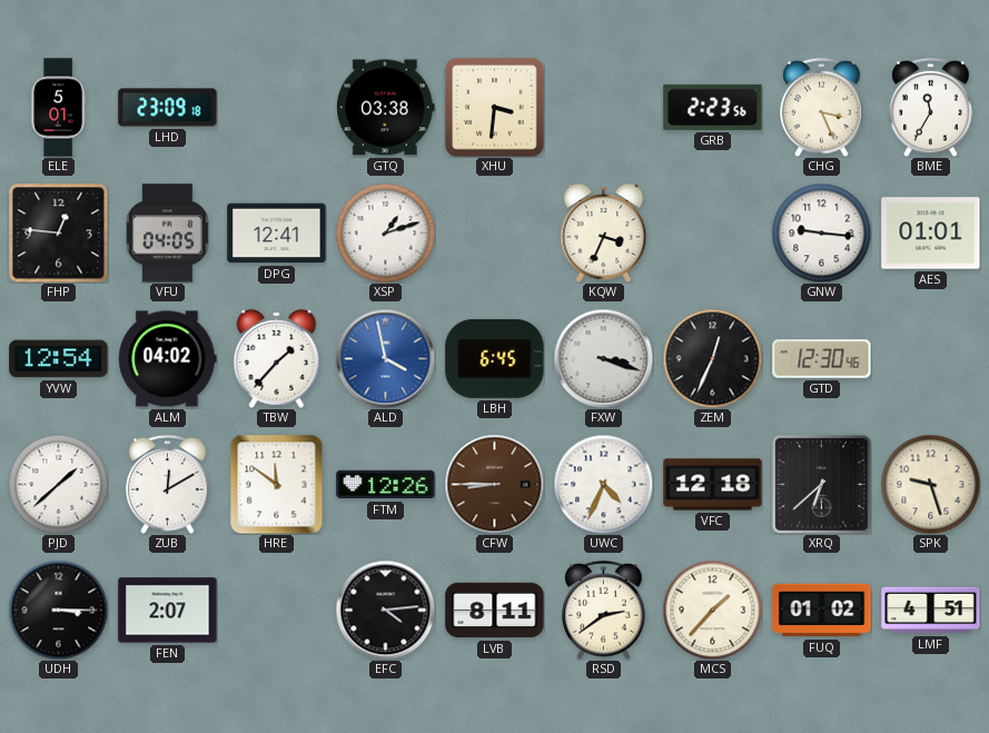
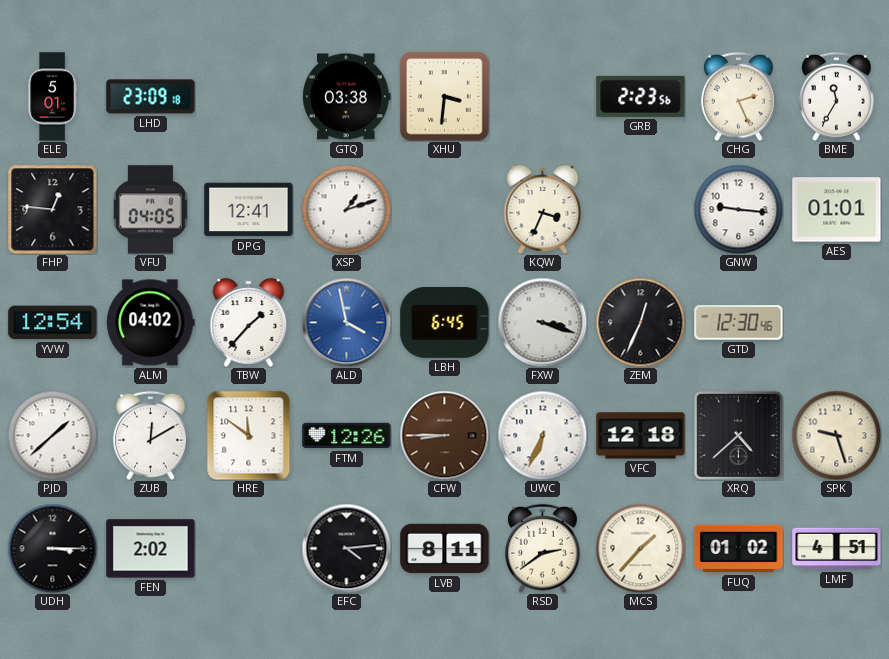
CHG: 3:26 -> 2:26
UWC: 4:34 -> 6:34
XRQ: 6:38 -> 4:38
FEN: 2:07 -> 2:02
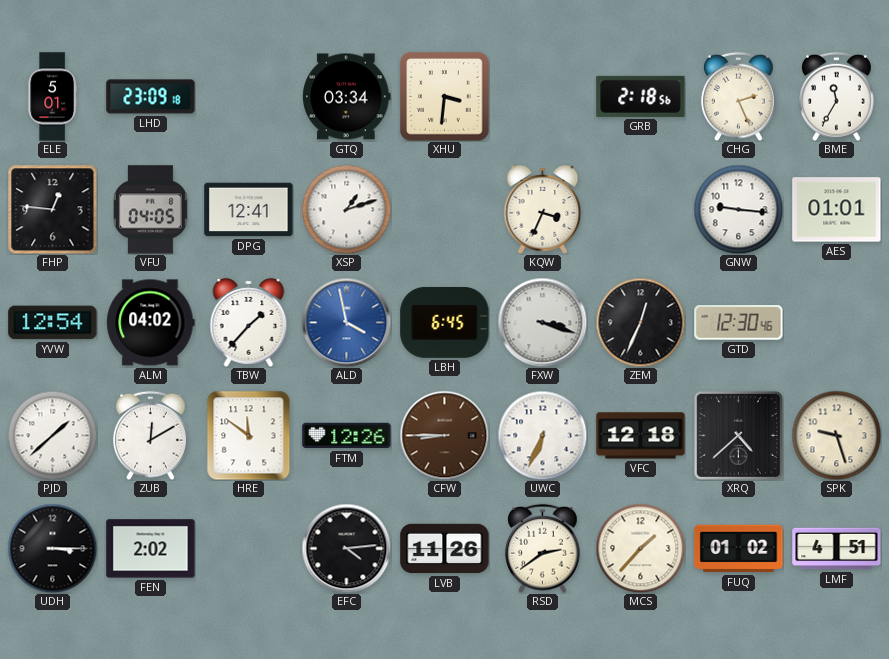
GTQ: 03:38 -> 03:34
GRB: 2:23 -> 2:18
LVB: 8:11 -> 11:26
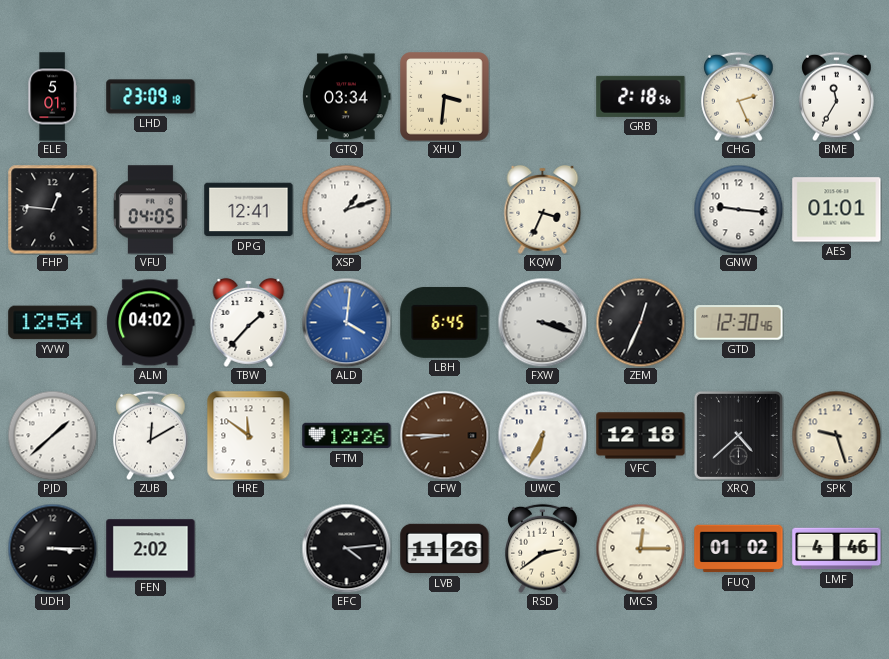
ALD: 3:58 -> 4:01
MCS: 1:37 -> 12:15
LMF: 4:51 -> 4:46
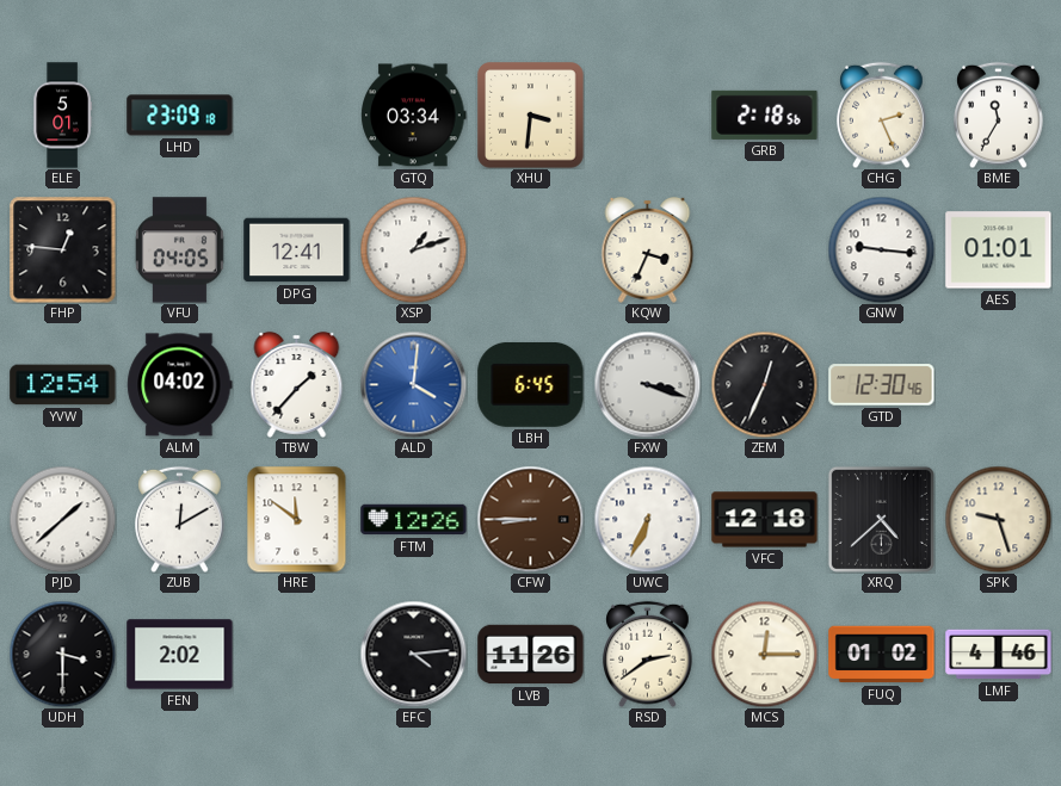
UDH: 3:15 -> 3:30
